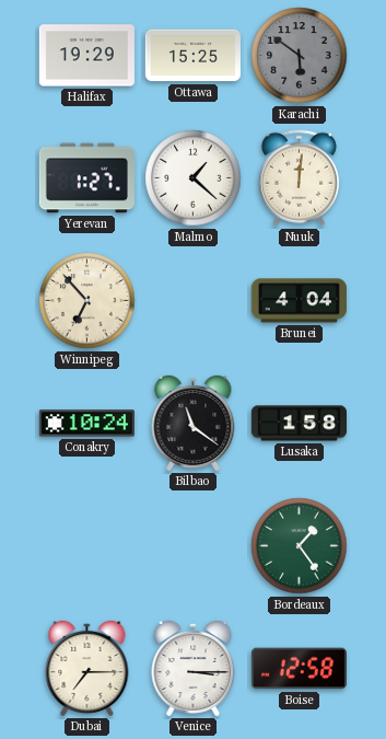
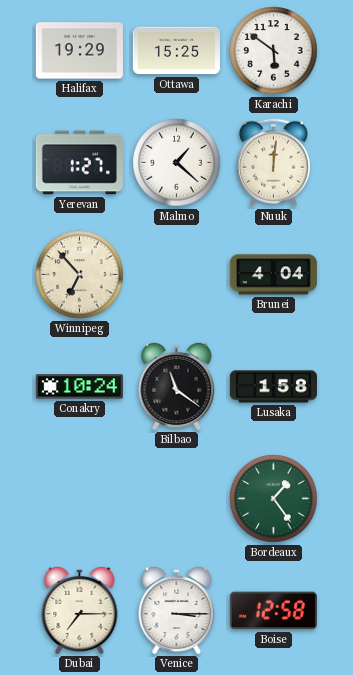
Karachi dial: grey -> white
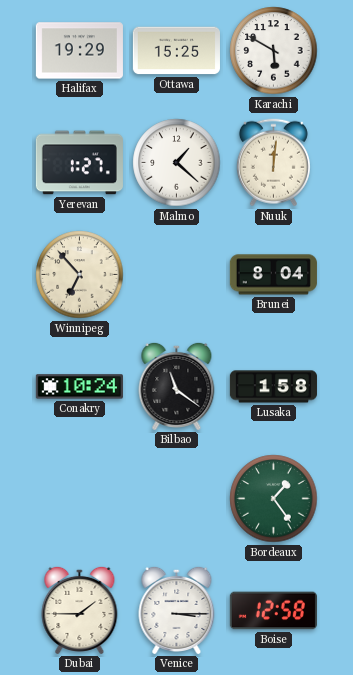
Karachi: 5:51 -> 5:50
Brunei: 4:04 -> 8:04
Dubai: 7:15 -> 1:45
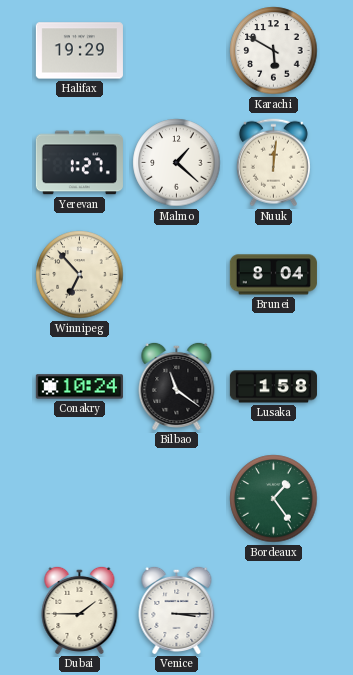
Ottawa: 15:25 -> none
Boise: 12:58 -> none
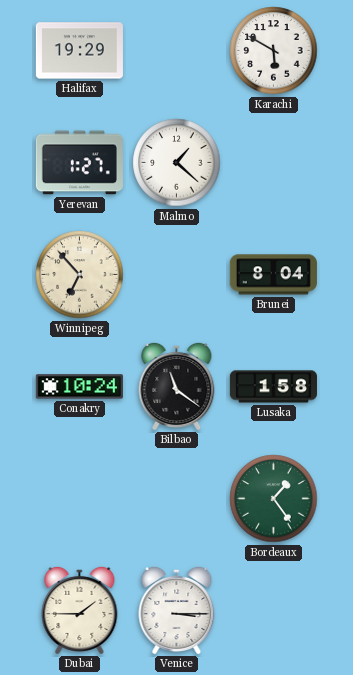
Nuuk: 12:01 -> none
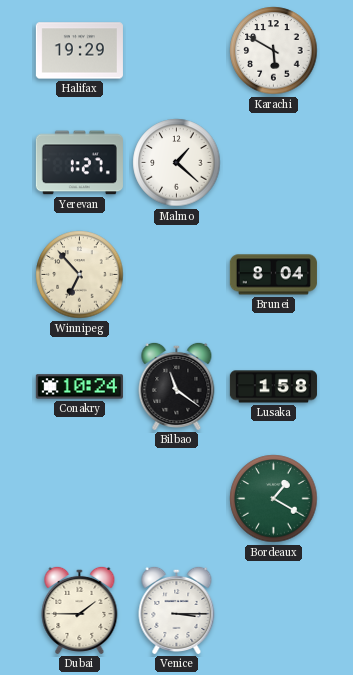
Bordeaux: 1:24 -> 1:20
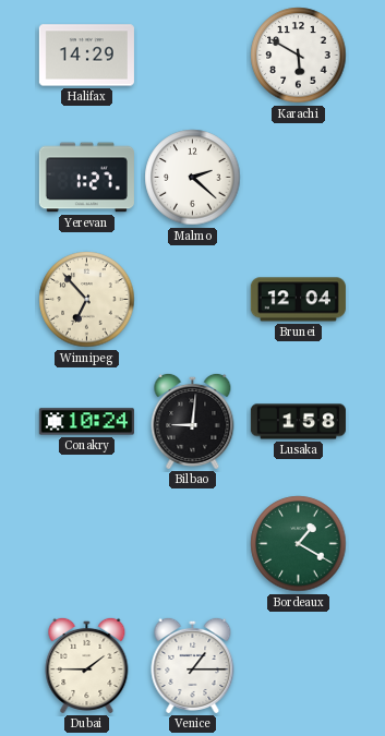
Halifax: 19:29 -> 14:29
Malmo: 1:22 -> 2:22
Brunei: 8:04 -> 12:04
Bilbao: 11:21 -> 9:01
Venice: 3:15 -> 1:15
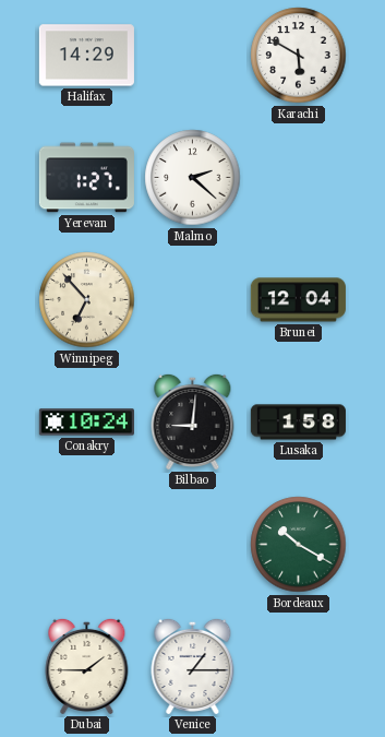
Bordeaux: 1:20 -> 10:20
